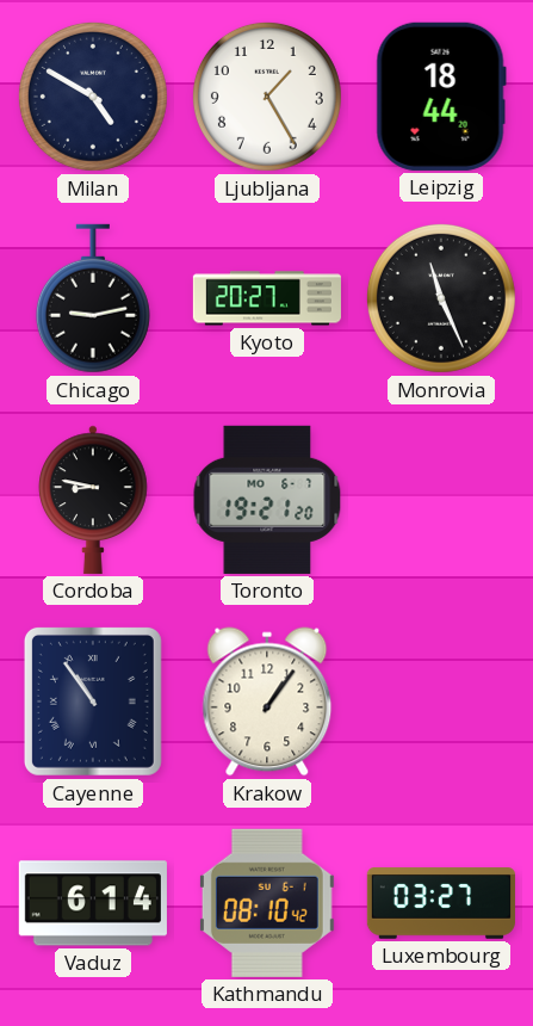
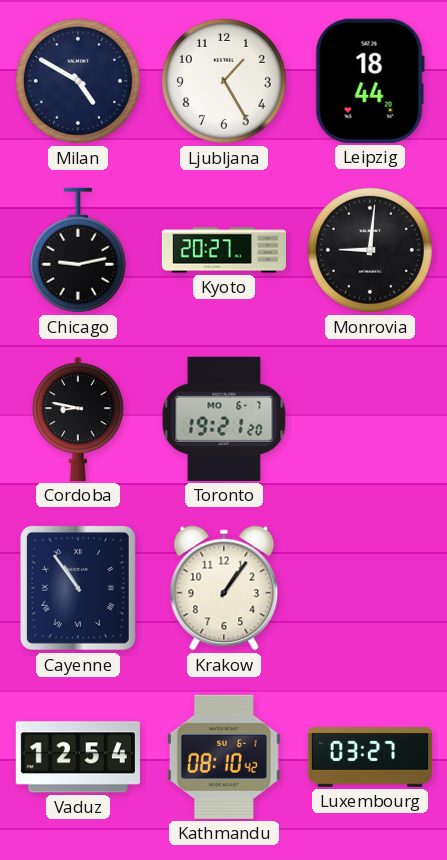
Monrovia: 11:26 -> 9:01
Vaduz: 6:14 -> 12:54
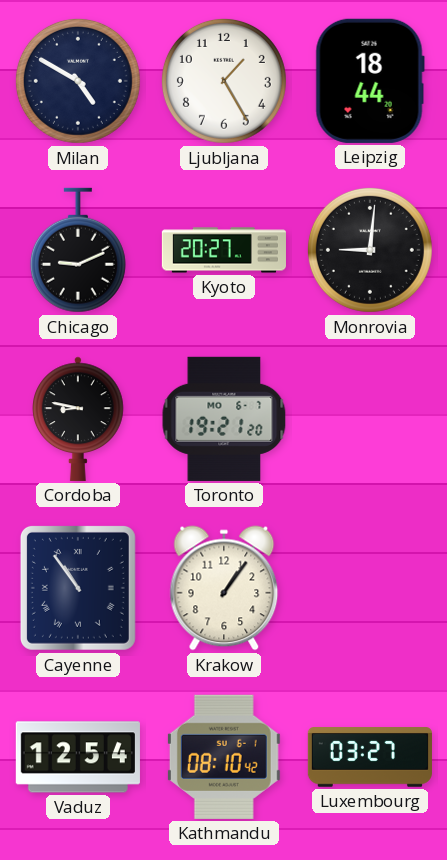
Chicago: 9:13 -> 9:11
